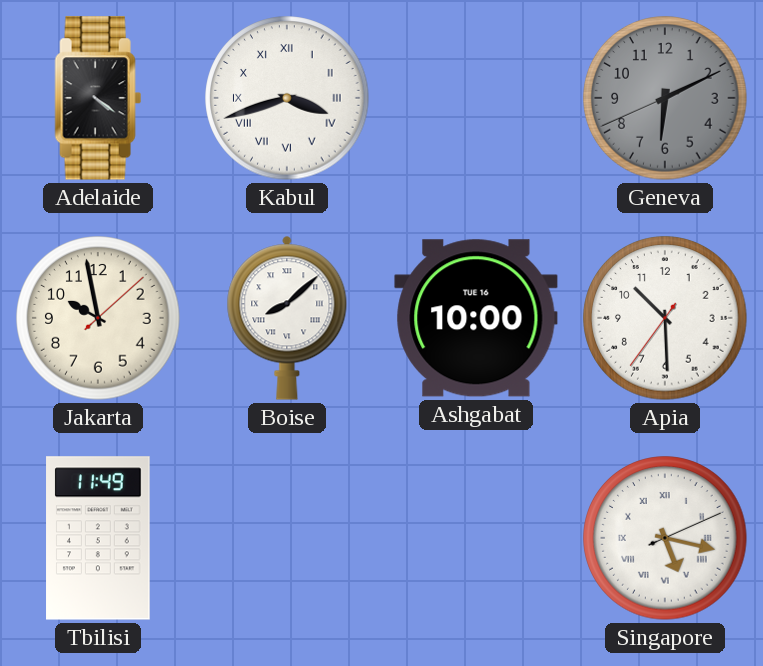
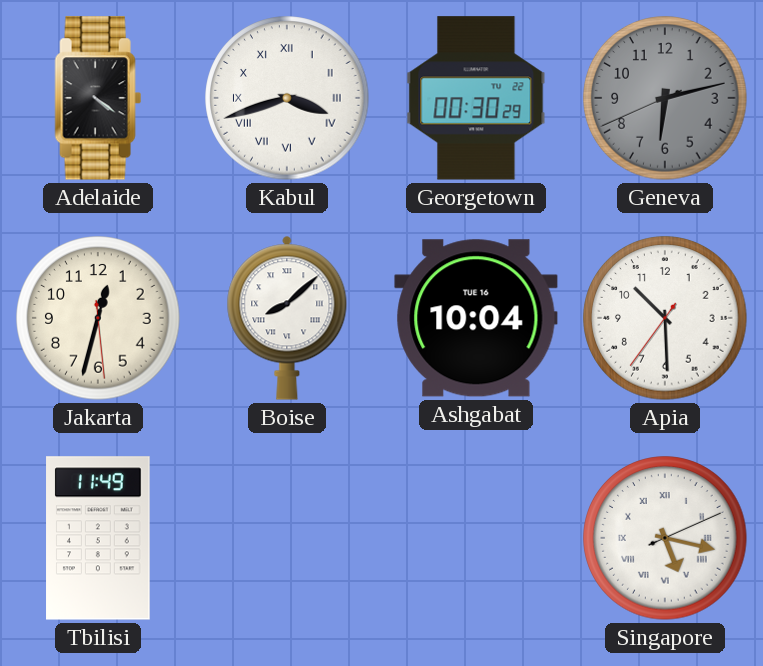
Georgetown: none -> 00:30
Geneva: 6:10 -> 6:12
Jakarta: 9:58 -> 12:32
Ashgabat: 10:00 -> 10:04
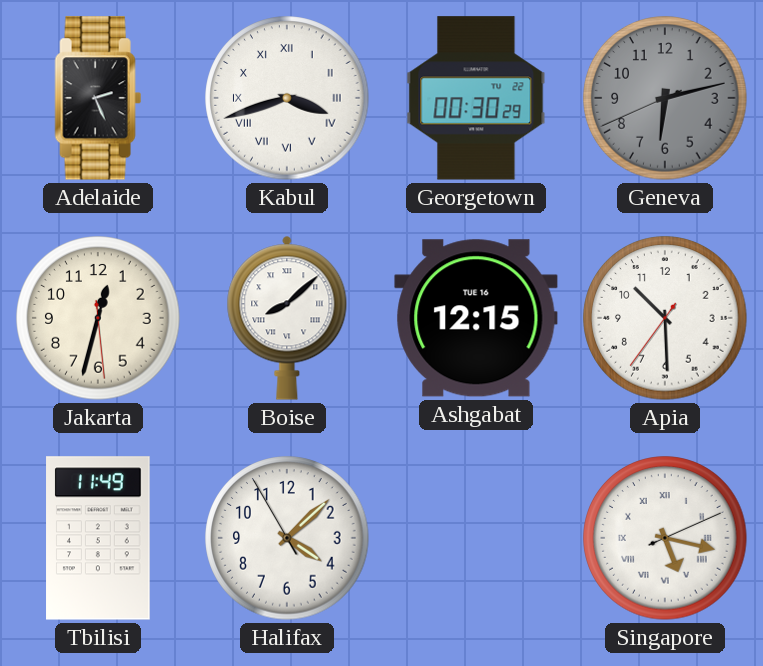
Adelaide: 4:21 -> 2:26
Ashgabat: 10:04 -> 12:15
Halifax: none -> 4:07
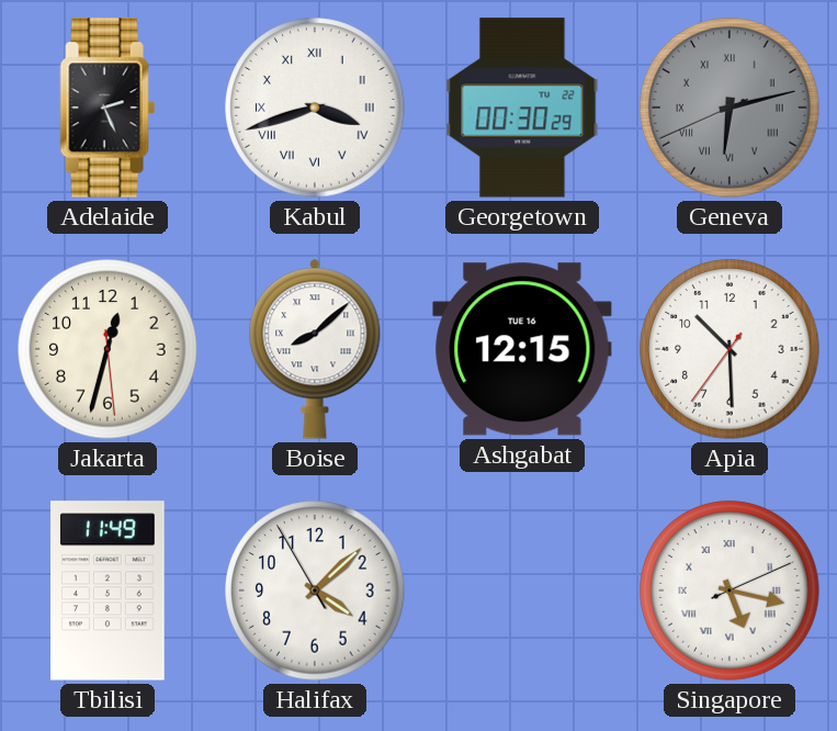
Geneva numerals: Arabic -> Roman
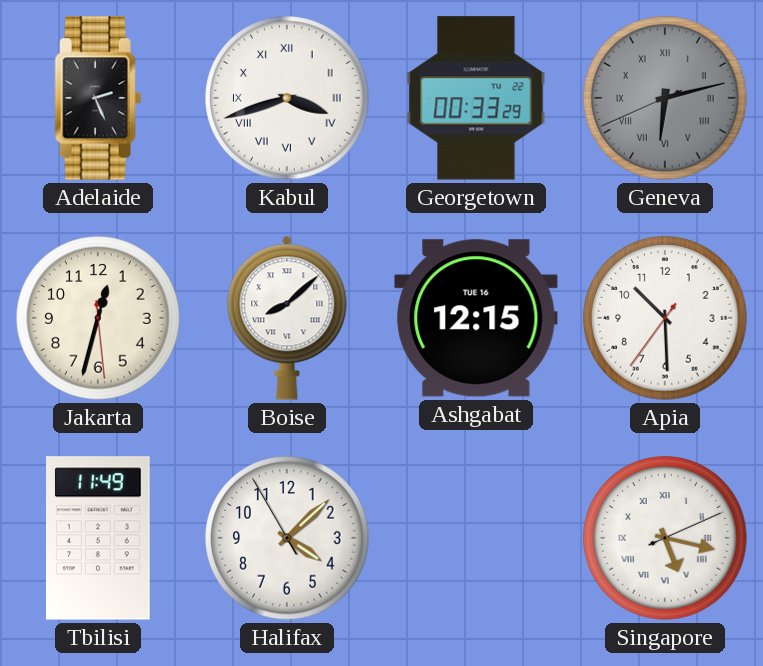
Georgetown: 00:30 -> 00:33
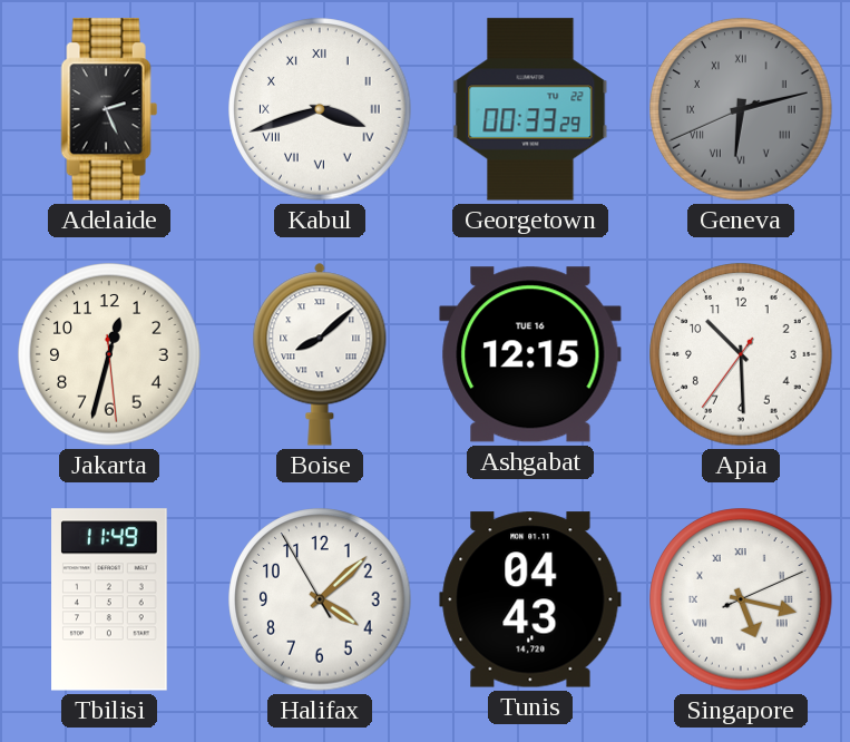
Tunis: none -> 04:43
